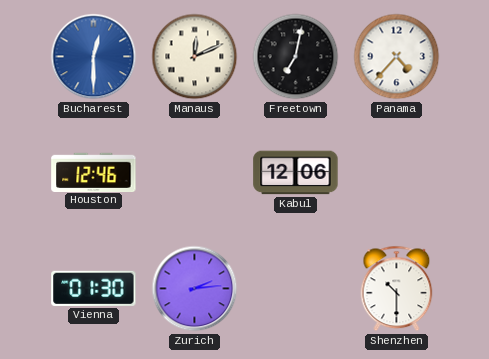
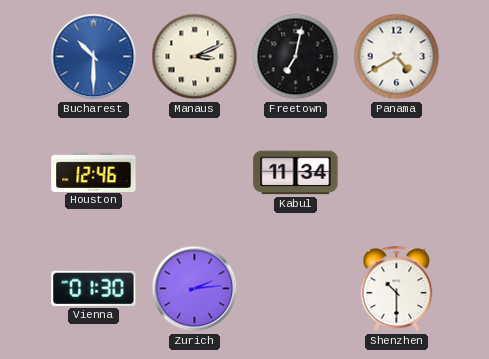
Bucharest: 12:30 -> 10:30
Manaus: 12:11 -> 3:11
Panama: 4:37 -> 4:40
Kabul: 12:06 -> 11:34
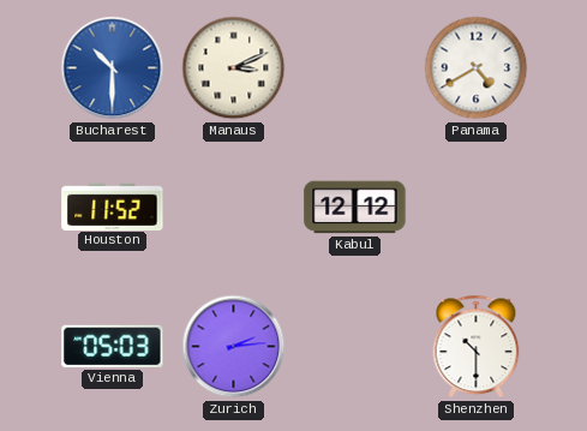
Freetown: 7:02 -> none
Houston: 12:46 -> 11:52
Kabul: 11:34 -> 12:12
Vienna: 01:30 -> 05:03
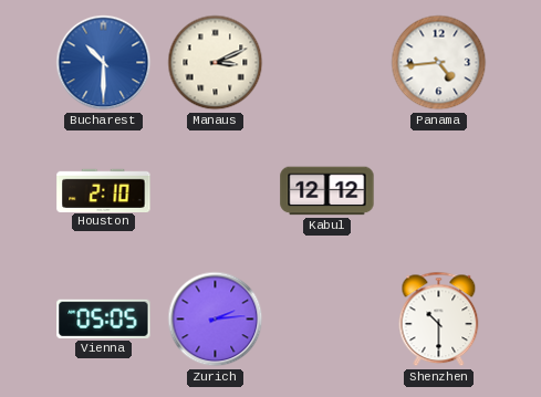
Panama: 4:40 -> 4:44
Houston: 11:52 -> 2:10
Vienna: 05:03 -> 05:05
